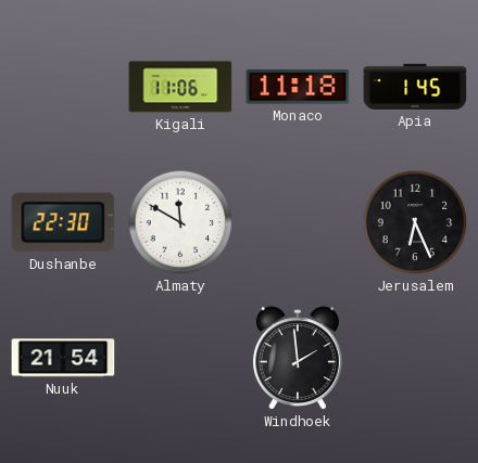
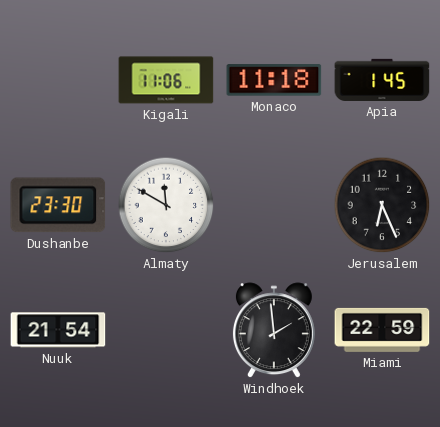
Dushanbe: 22:30 -> 23:30
Miami: none -> 22:59
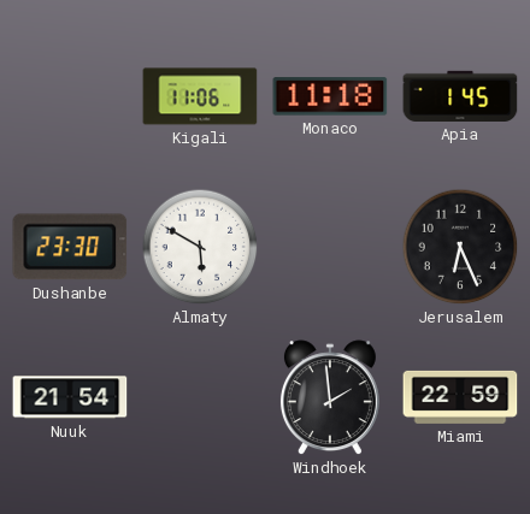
Almaty: 11:50 -> 5:50
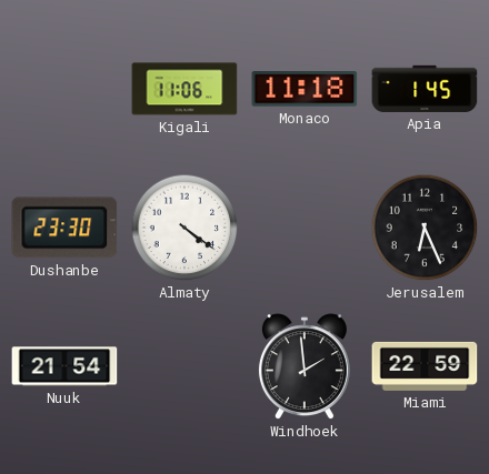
Almaty: 5:50 -> 4:21
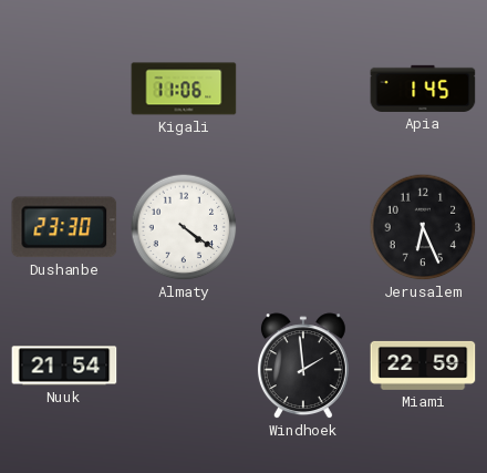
Monaco: 11:18 -> none
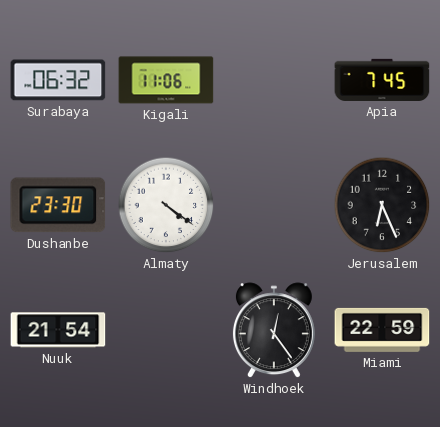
Surabaya: none -> 06:32
Apia: 1:45 -> 7:45
Windhoek: 1:59 -> 12:24
